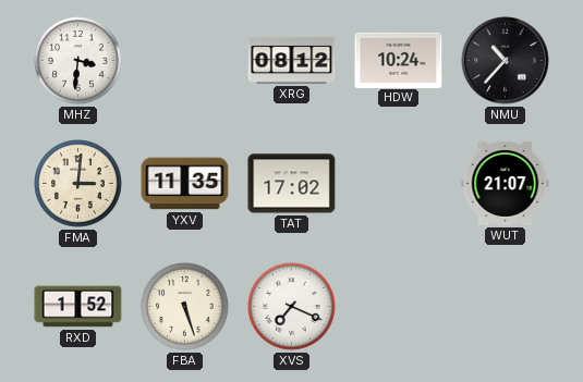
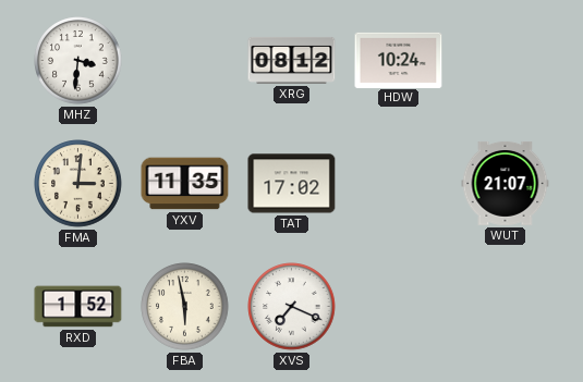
NMU: 10:37 -> none
FBA: 5:27 -> 5:58
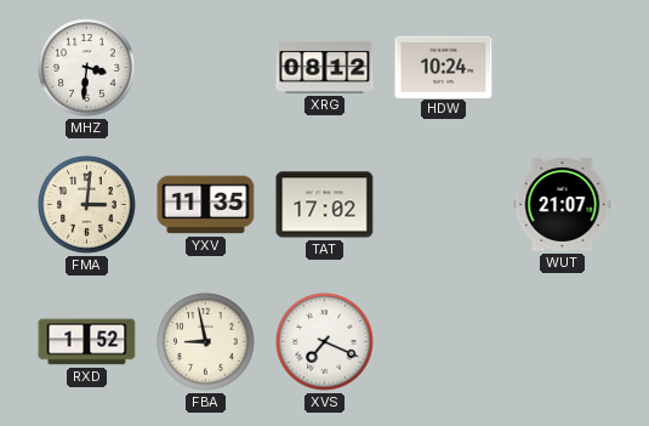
FBA: 5:58 -> 8:58
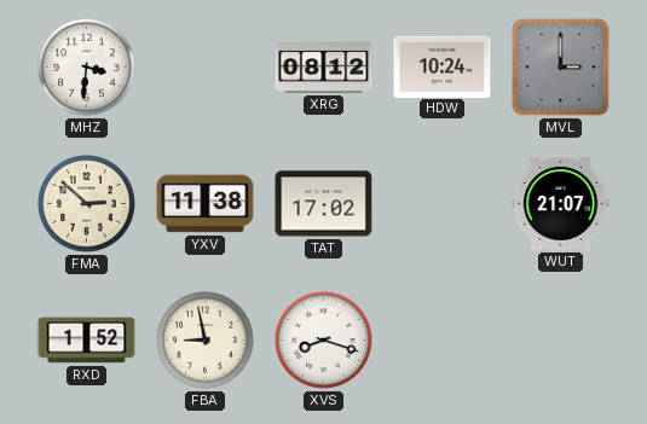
MVL: none -> 3:00
FMA: 3:01 -> 2:52
YXV: 11:35 -> 11:38
XVS: 7:19 -> 8:18
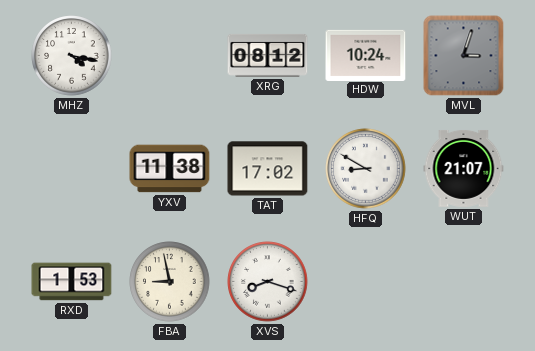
MHZ: 3:31 -> 4:17
MVL: 3:00 -> 3:03
FMA: 2:52 -> none
HFQ: none -> 8:50
RXD: 1:52 -> 1:53
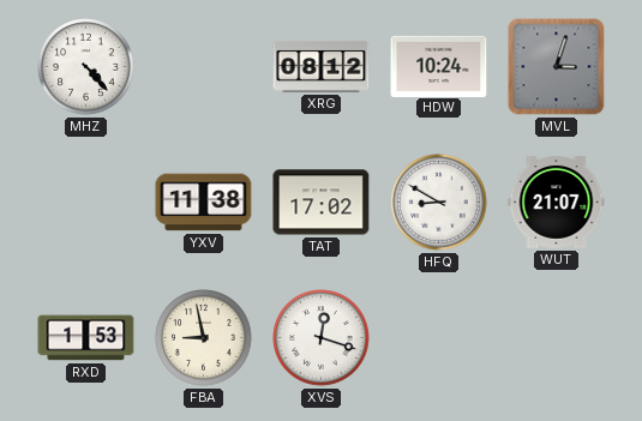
MHZ: 4:17 -> 4:23
XVS: 8:18 -> 12:18
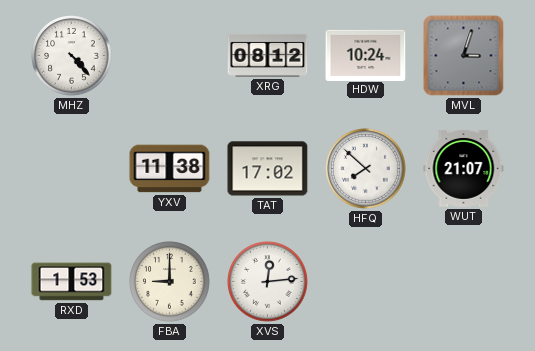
HFQ: 8:50 -> 7:52
FBA: 8:58 -> 9:00
XVS: 12:18 -> 12:14
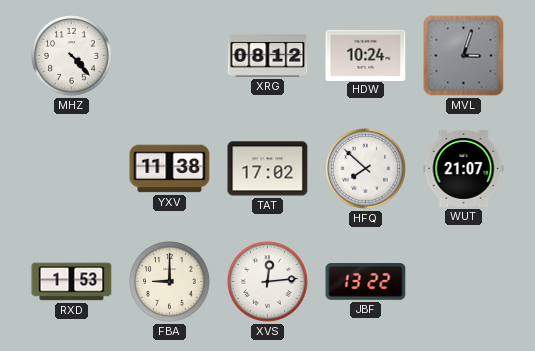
JBF: none -> 13:22
